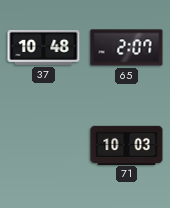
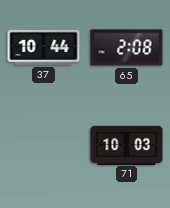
37: 10:48 -> 10:44
65: 2:07 -> 2:08
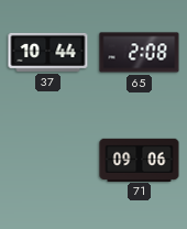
71: 10:03 -> 09:06
